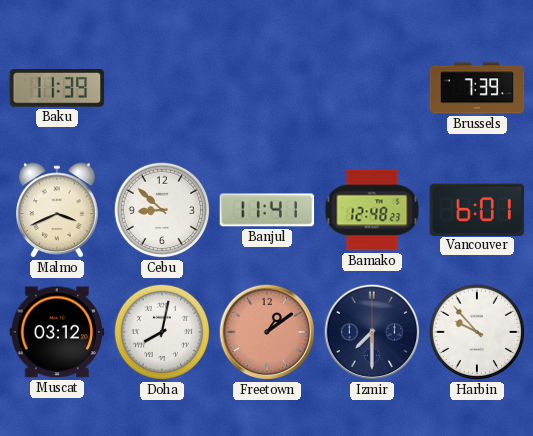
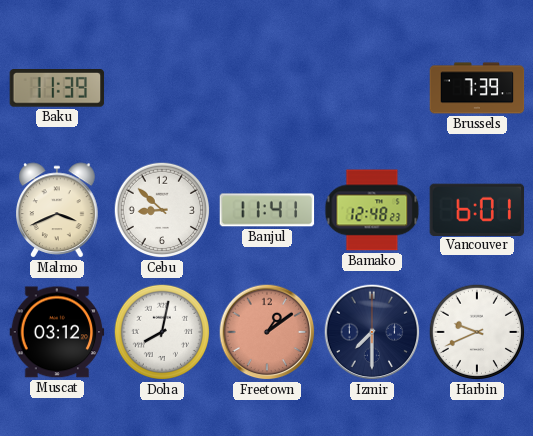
Harbin: 9:53 -> 9:41
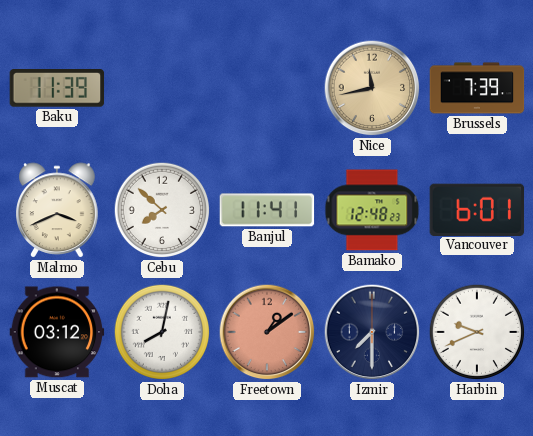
Nice: none -> 11:43
Cebu: 8:52 -> 7:52
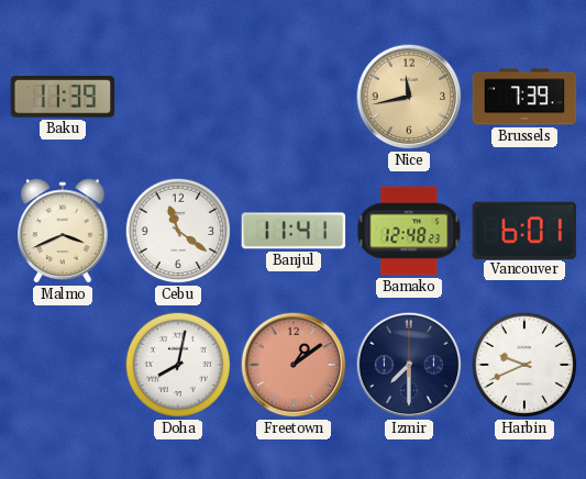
Cebu: 7:52 -> 11:21
Muscat: 03:12 -> none
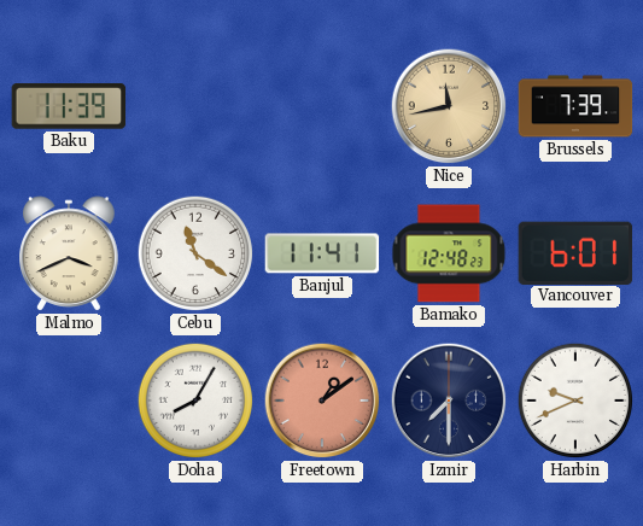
Doha: 8:02 -> 8:05
